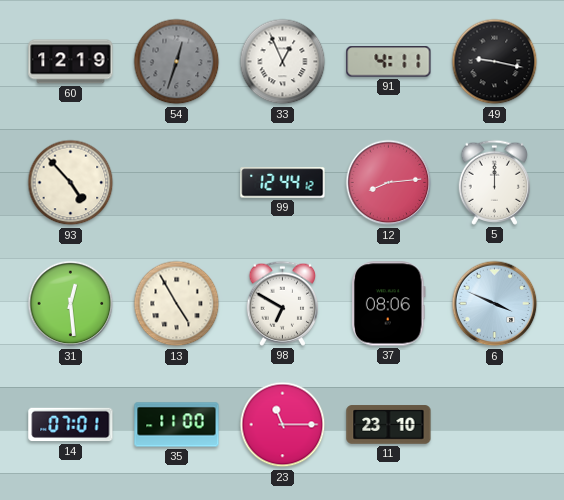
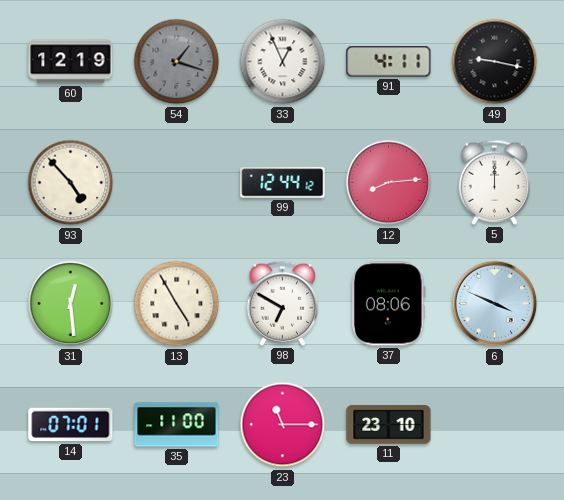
54: 12:33 -> 1:18
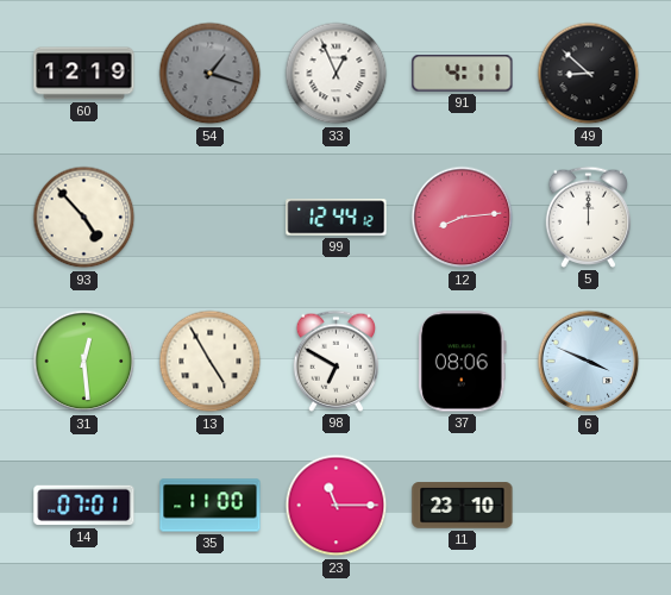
49: 9:17 -> 8:52
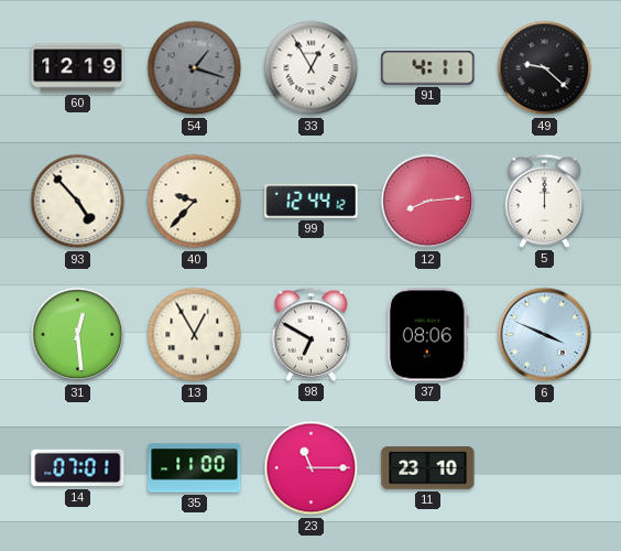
33: 12:56 -> 12:55
49: 8:52 -> 9:22
40: none -> 9:37
13: 4:55 -> 12:55
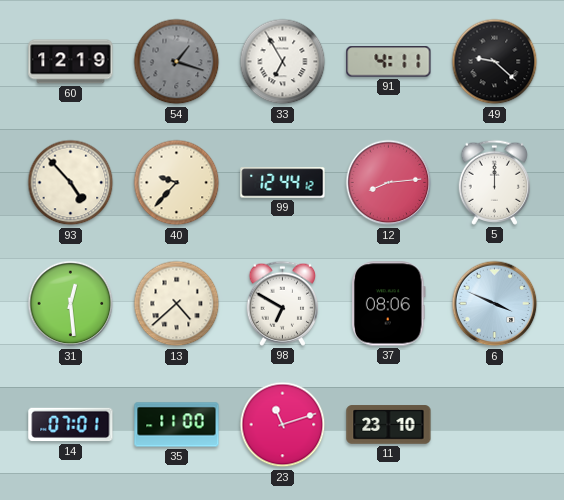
33: 12:55 -> 6:55
13: 12:55 -> 4:38
23: 11:15 -> 11:12
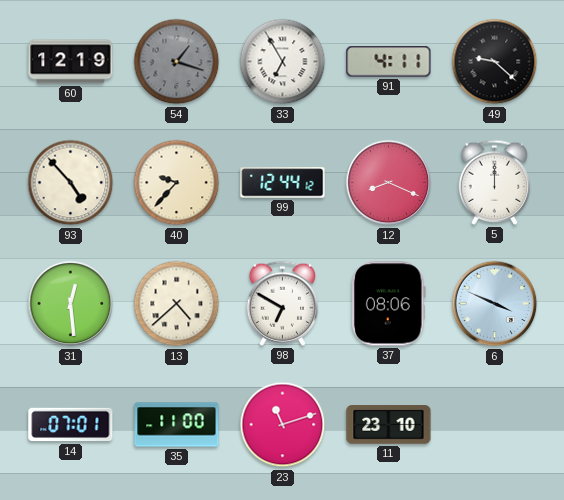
12: 8:14 -> 8:19
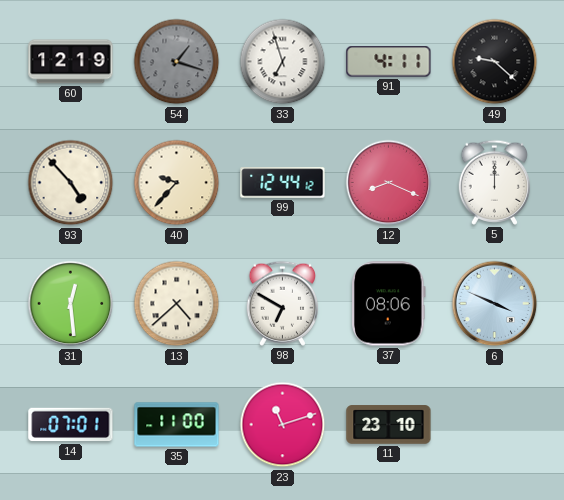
33: 6:55 -> 6:57
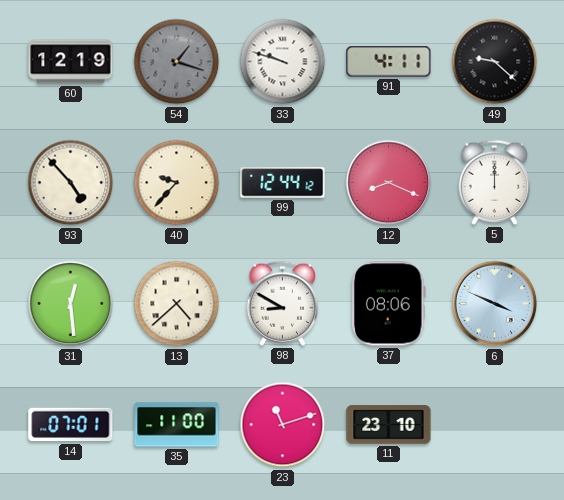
33: 6:57 -> 9:48
98: 6:50 -> 8:50
